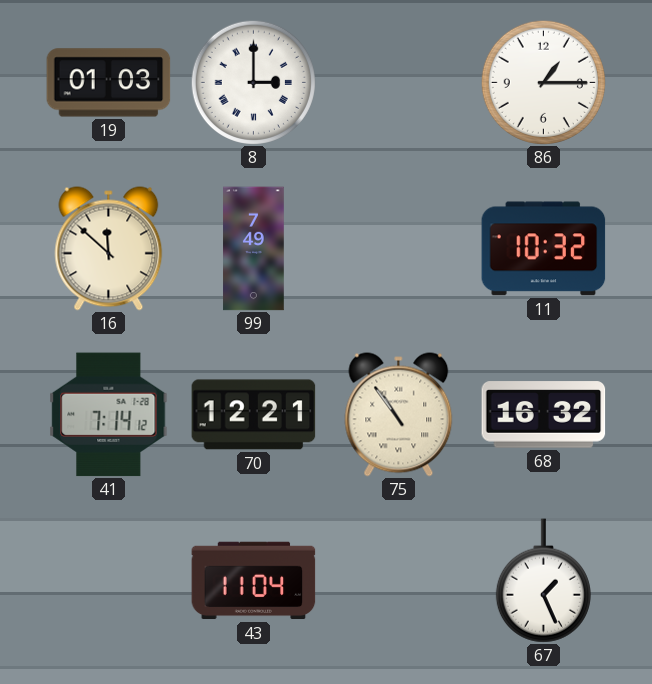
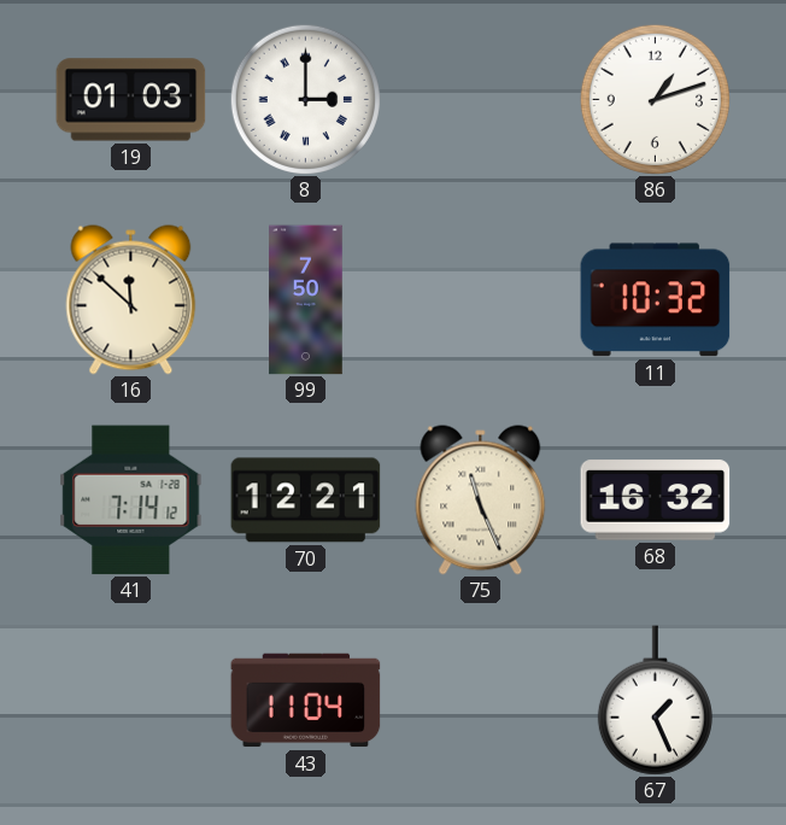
86: 1:15 -> 1:12
99: 7:49 -> 7:50
75: 10:54 -> 11:26
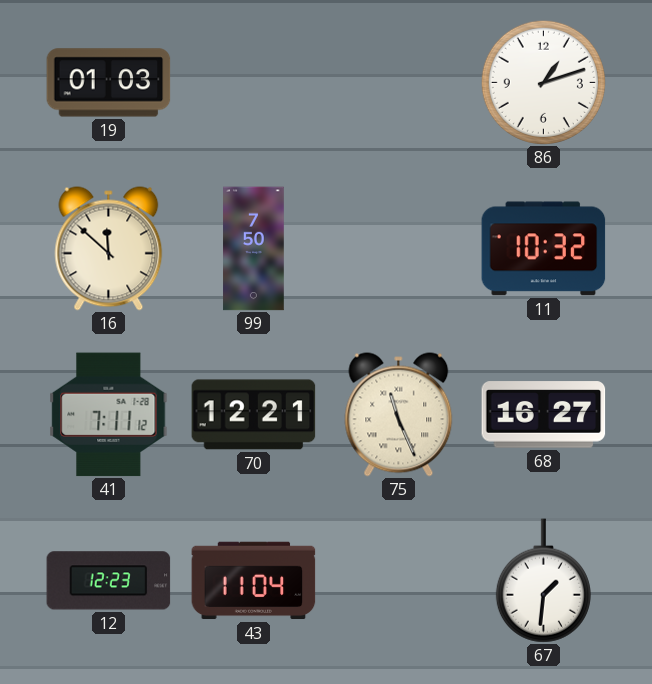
8: 3:00 -> none
41: 7:14 -> 7:11
68: 16:32 -> 16:27
12: none -> 12:23
67: 1:26 -> 1:31
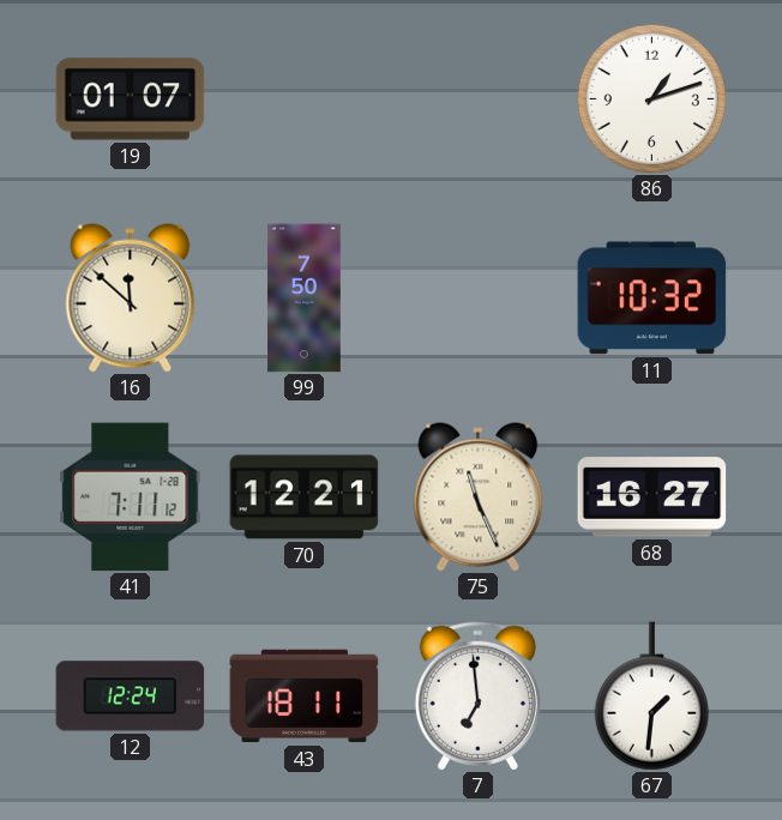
19: 01:03 -> 01:07
12: 12:23 -> 12:24
43: 11:04 -> 18:11
7: none -> 6:59
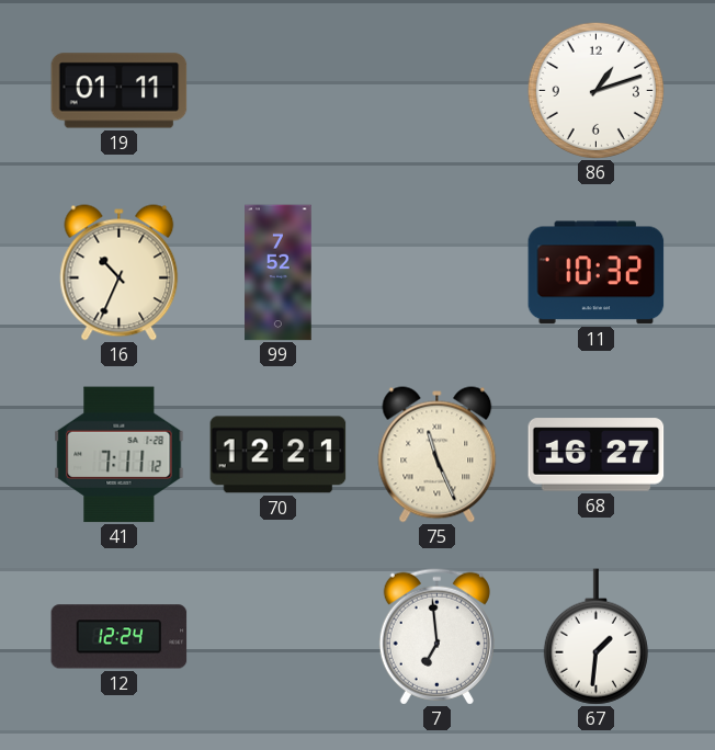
19: 01:07 -> 01:11
16: 11:52 -> 10:34
99: 7:50 -> 7:52
43: 18:11 -> none
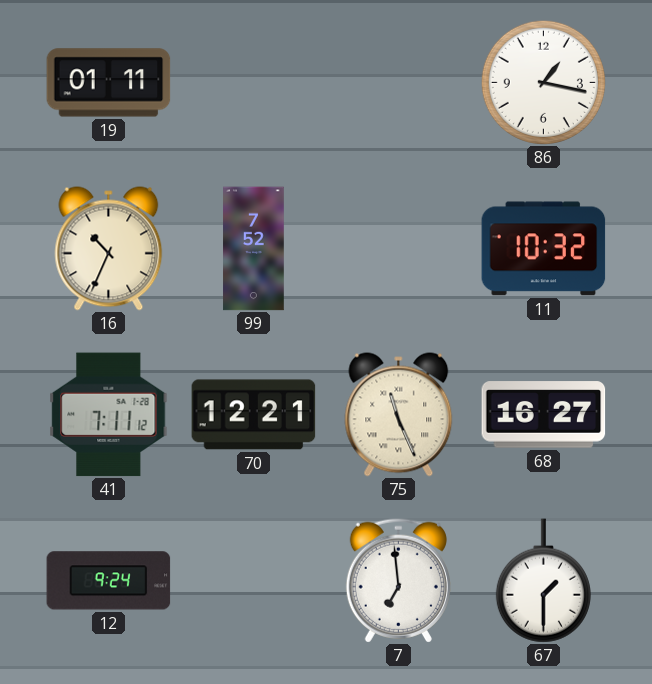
86: 1:12 -> 1:17
12: 12:24 -> 9:24
67: 1:31 -> 1:30
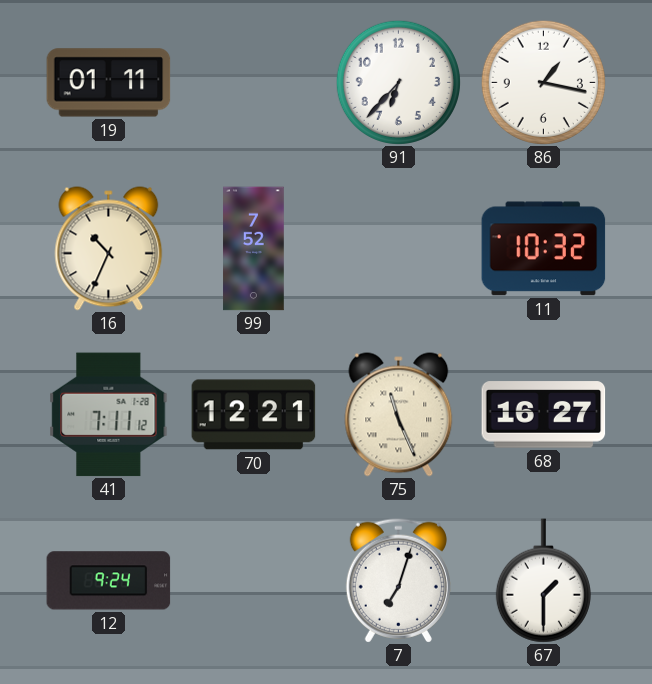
91: none -> 6:37
7: 6:59 -> 7:03
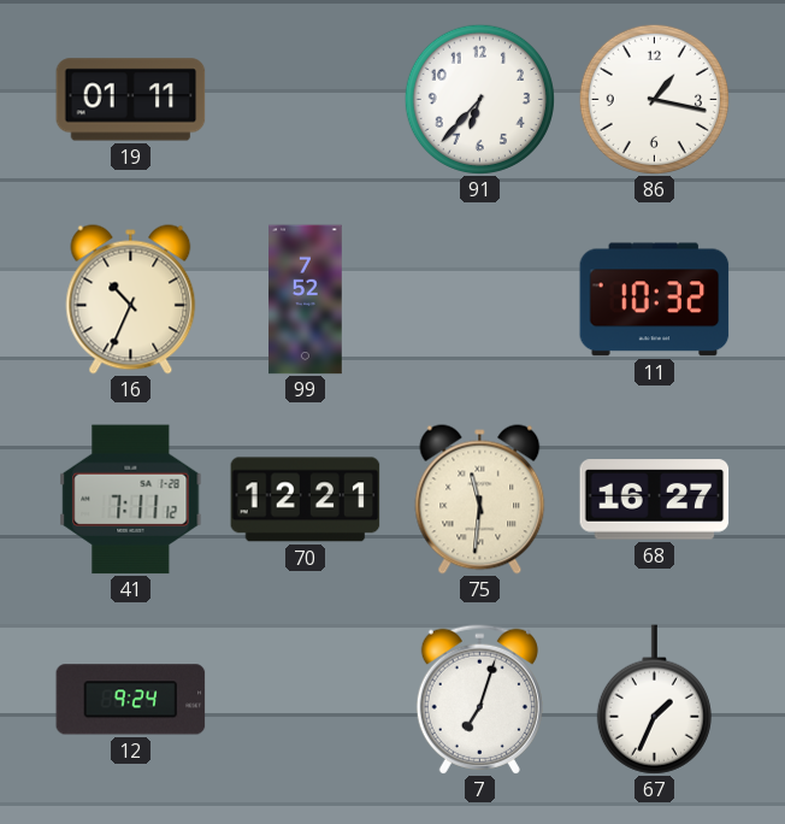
75: 11:26 -> 11:31
67: 1:30 -> 1:34
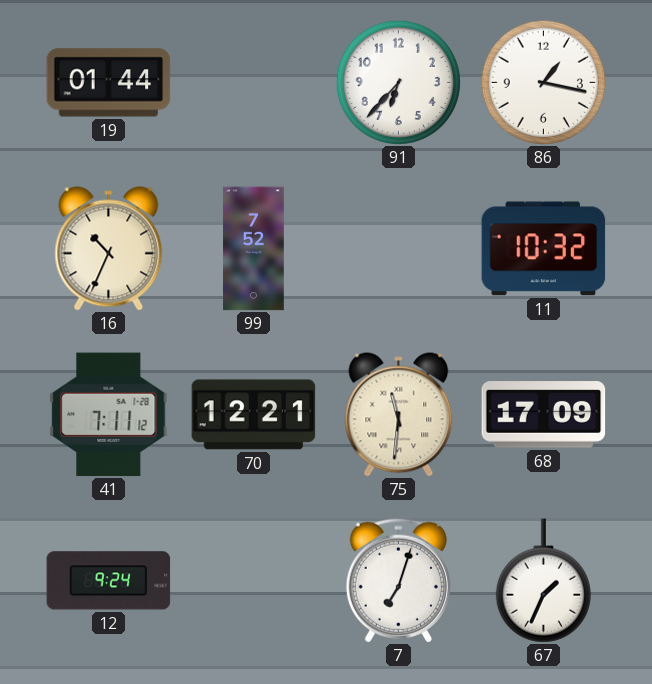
19: 01:11 -> 01:44
68: 16:27 -> 17:09
